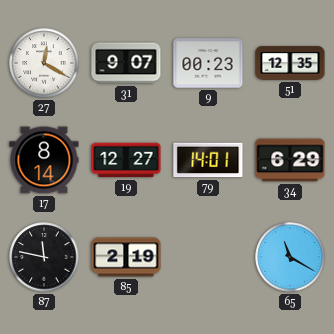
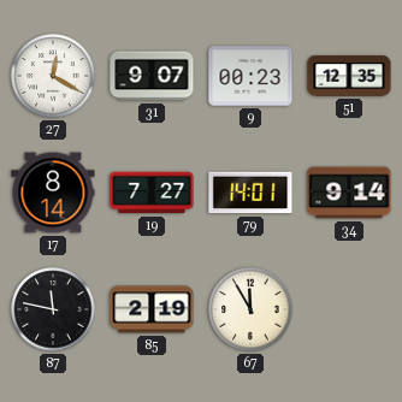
19: 12:27 -> 7:27
34: 6:29 -> 9:14
67: none -> 11:55
65: 11:20 -> none
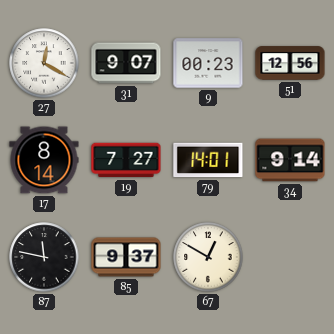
51: 12:35 -> 12:56
85: 2:19 -> 9:37
67: 11:55 -> 12:50
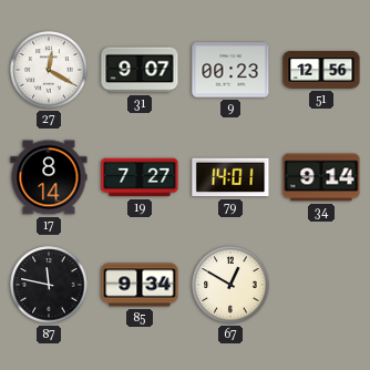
85: 9:37 -> 9:34
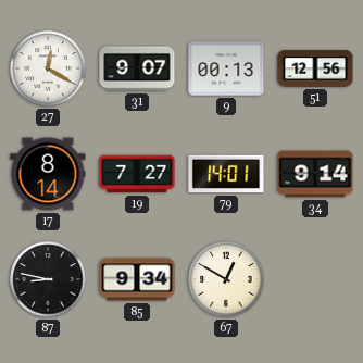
9: 00:23 -> 00:13
87: 11:47 -> 8:47
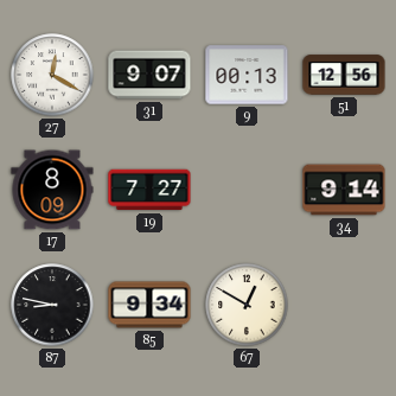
17: 8:14 -> 8:09
79: 14:01 -> none
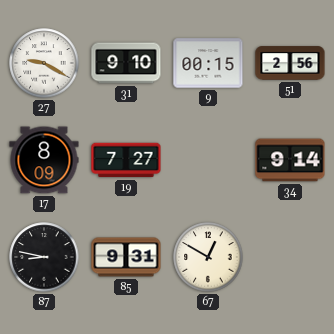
27: 12:20 -> 9:20
31: 9:07 -> 9:10
9: 00:13 -> 00:15
51: 12:56 -> 2:56
85: 9:34 -> 9:31
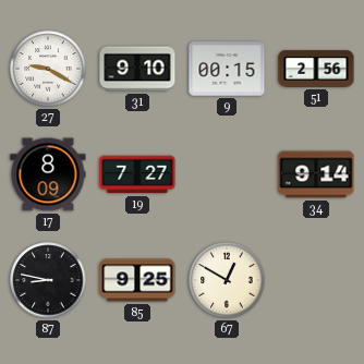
85: 9:31 -> 9:25
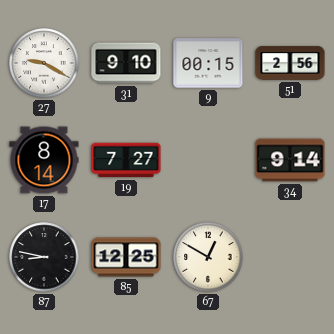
17: 8:09 -> 8:14
85: 9:25 -> 12:25
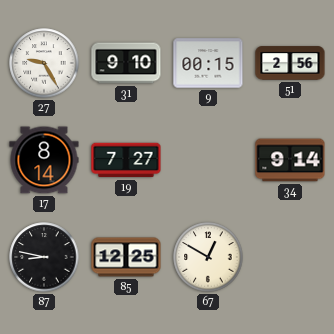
27: 9:20 -> 9:25
